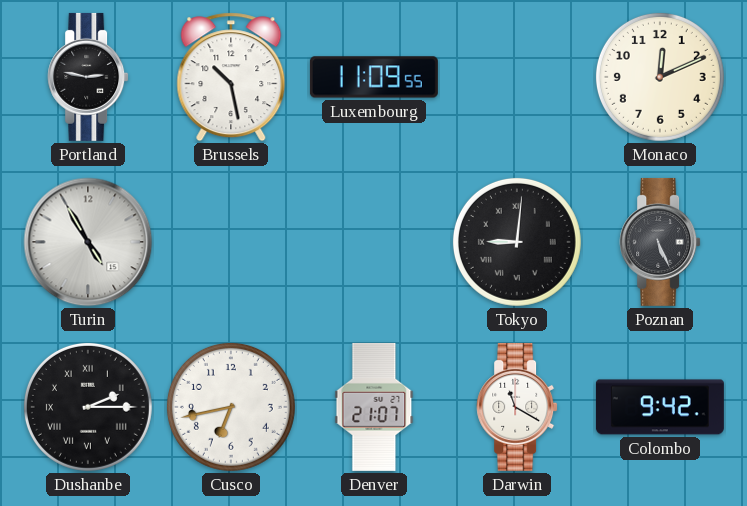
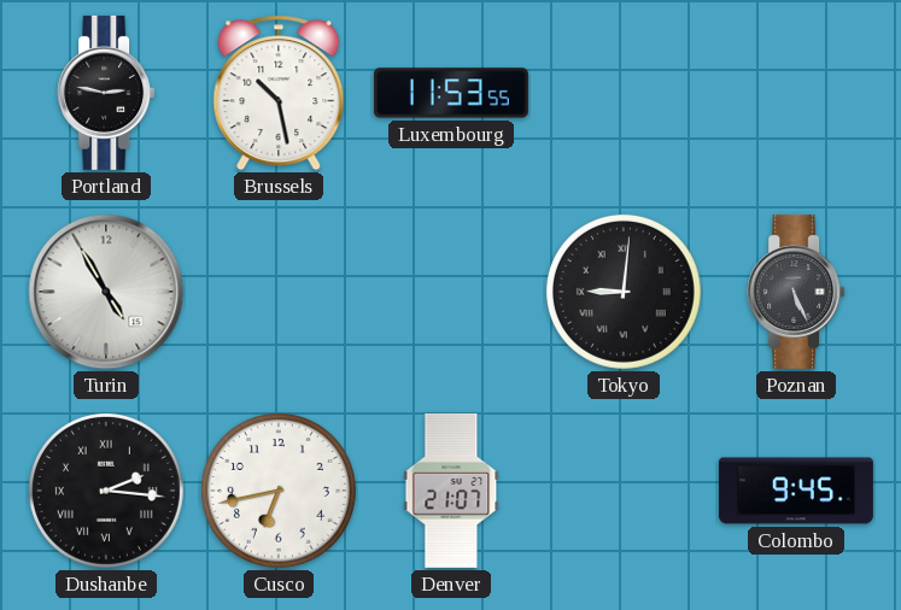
Luxembourg: 11:09 -> 11:53
Monaco: 12:11 -> none
Dushanbe: 2:15 -> 2:16
Darwin: 11:20 -> none
Colombo: 9:42 -> 9:45
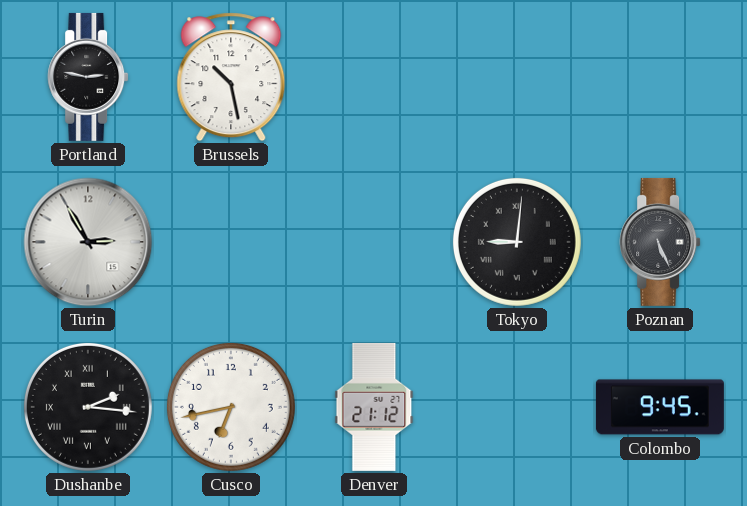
Luxembourg: 11:53 -> none
Turin: 4:55 -> 2:55
Denver: 21:07 -> 21:12
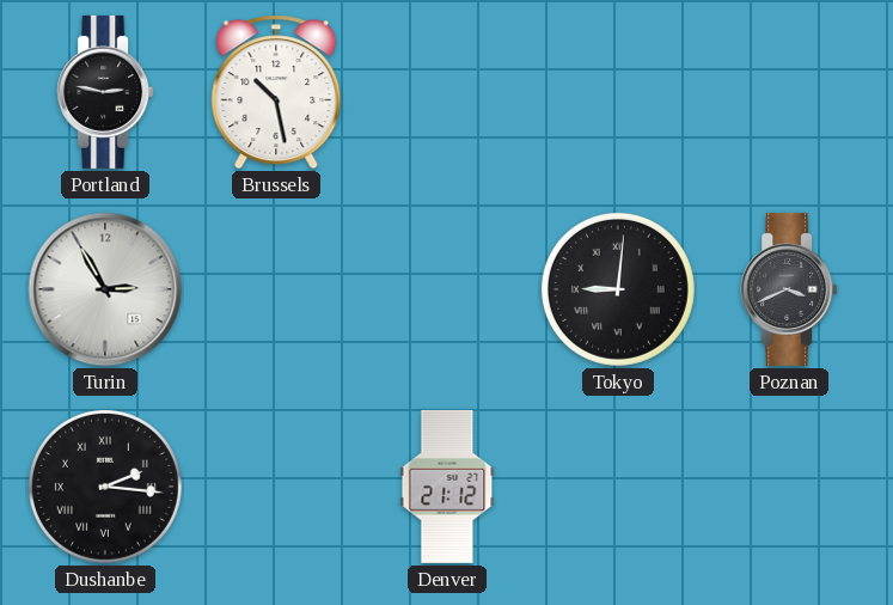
Poznan: 5:26 -> 3:41
Cusco: 6:43 -> none
Colombo: 9:45 -> none
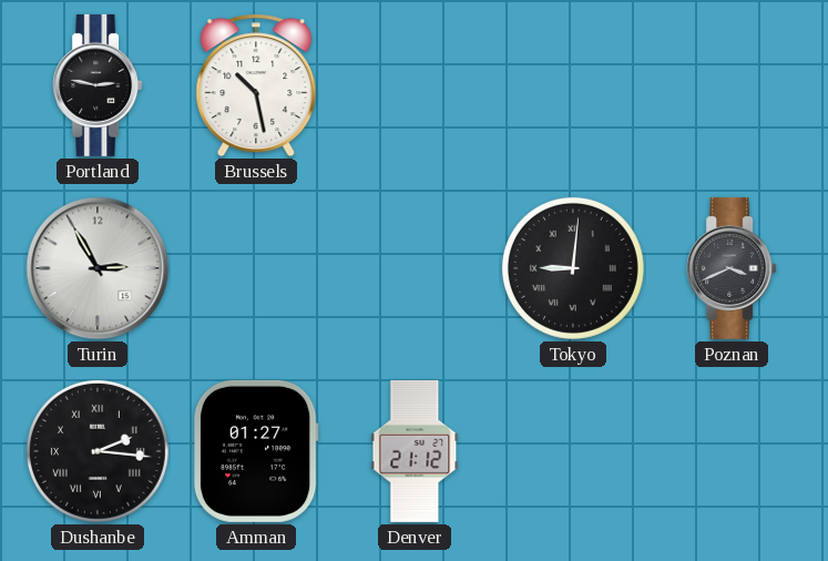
Amman: none -> 01:27
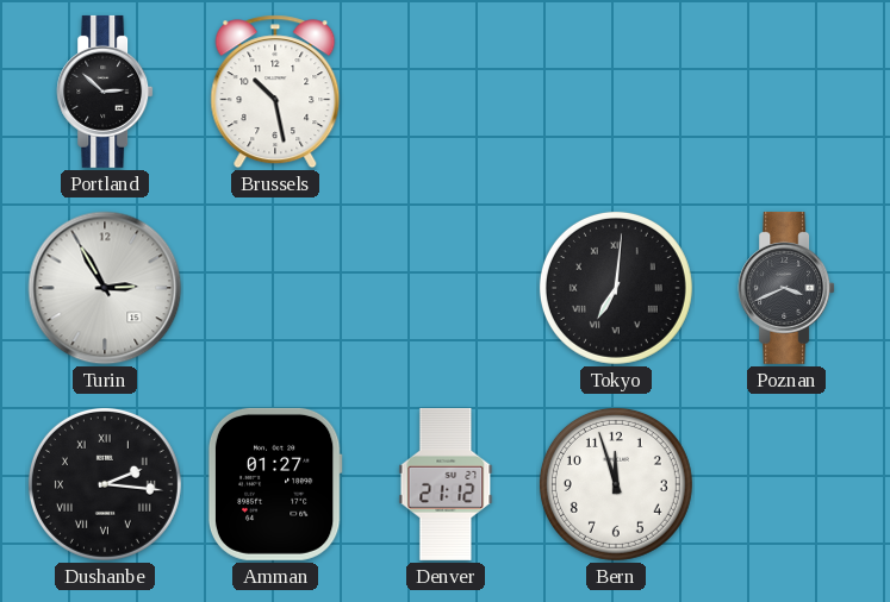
Portland: 2:47 -> 2:52
Tokyo: 9:01 -> 7:01
Bern: none -> 11:57
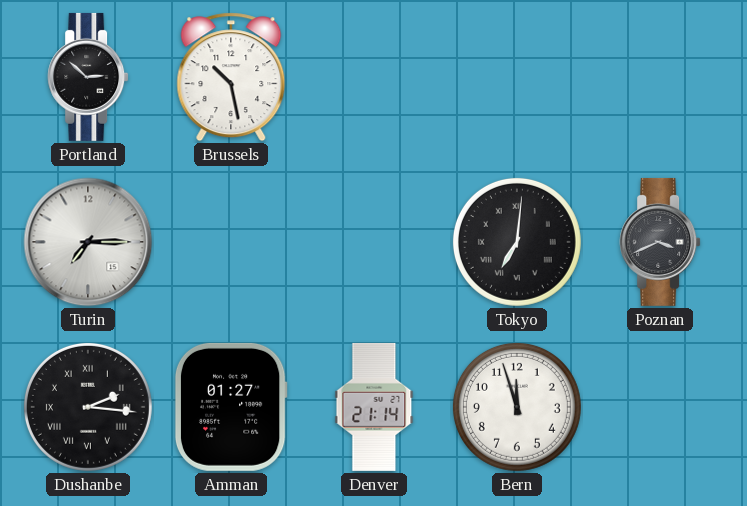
Turin: 2:55 -> 7:15
Denver: 21:12 -> 21:14
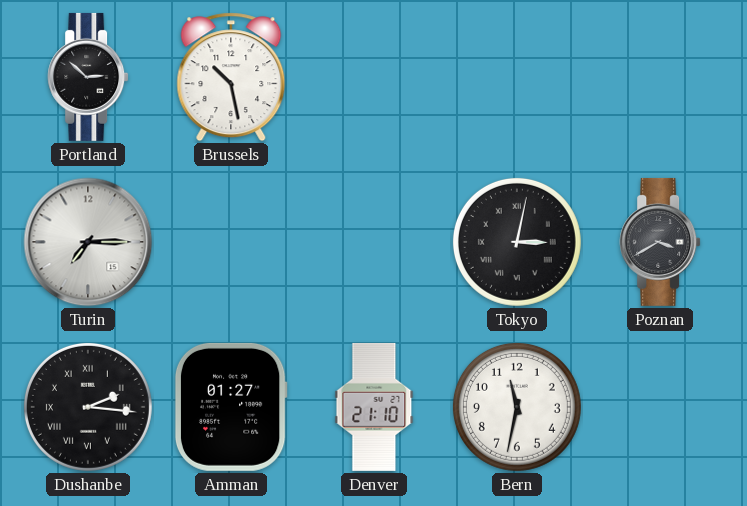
Tokyo: 7:01 -> 3:02
Poznan: 3:41 -> 3:40
Denver: 21:14 -> 21:10
Bern: 11:57 -> 11:32
